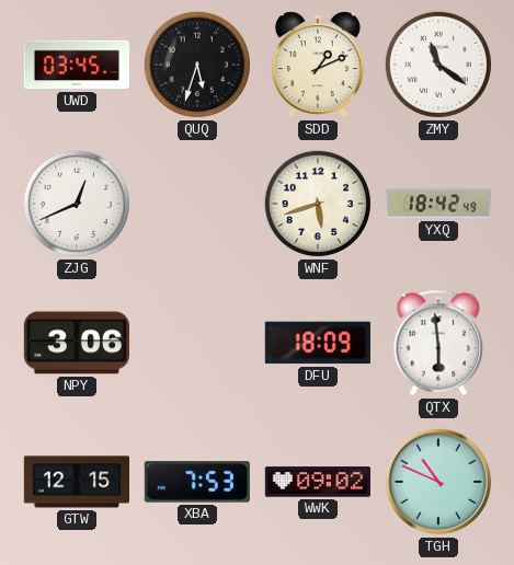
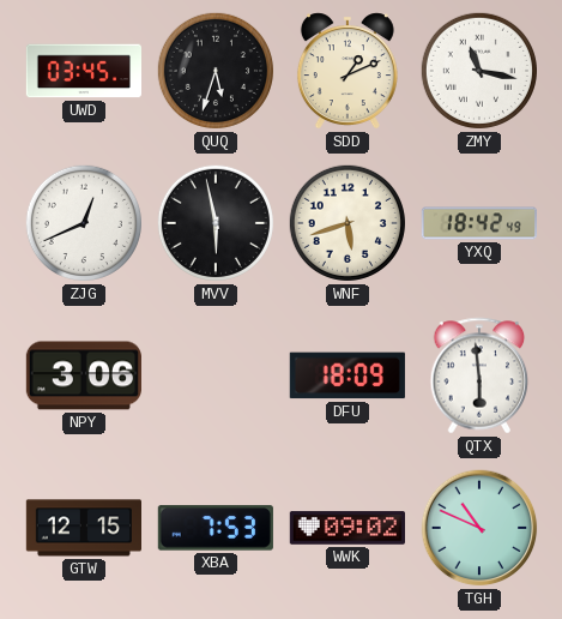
ZMY: 11:21 -> 11:17
MVV: none -> 5:58
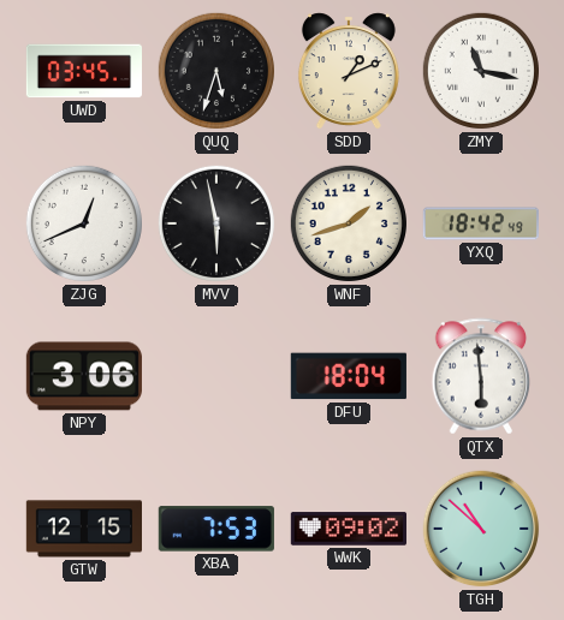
WNF: 5:42 -> 1:42
DFU: 18:09 -> 18:04
TGH: 10:49 -> 10:52
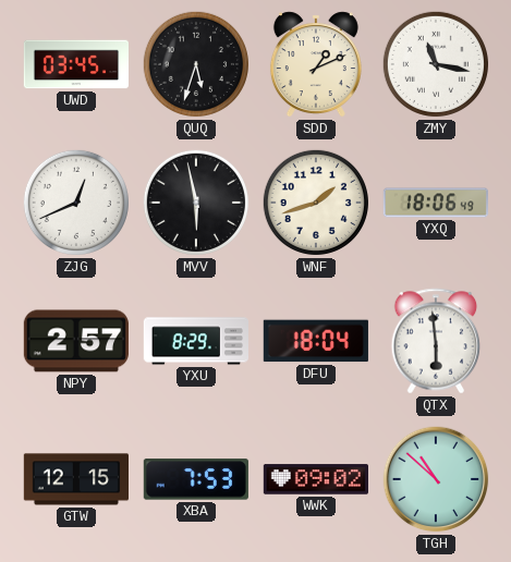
YXQ: 18:42 -> 18:06
NPY: 3:06 -> 2:57
YXU: none -> 8:29
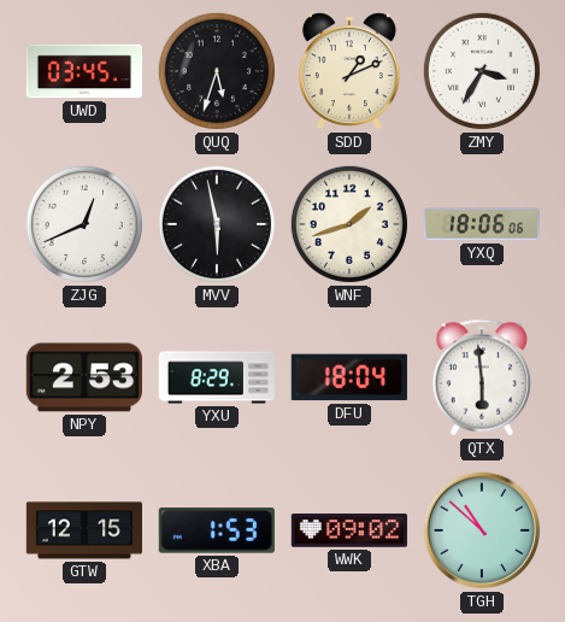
ZMY: 11:17 -> 3:35
YXQ: 18:06:49 -> 18:06:06
NPY: 2:57 -> 2:53
XBA: 7:53 -> 1:53
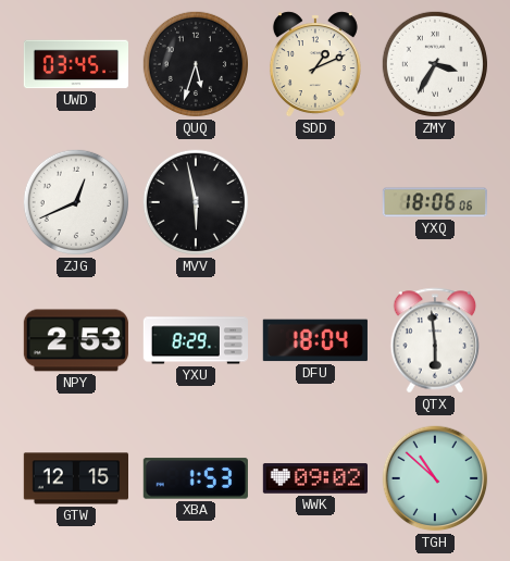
WNF: 1:42 -> none
